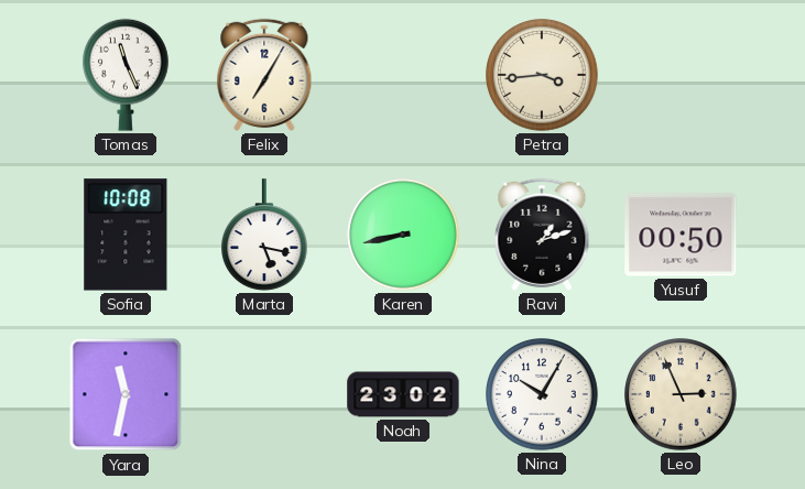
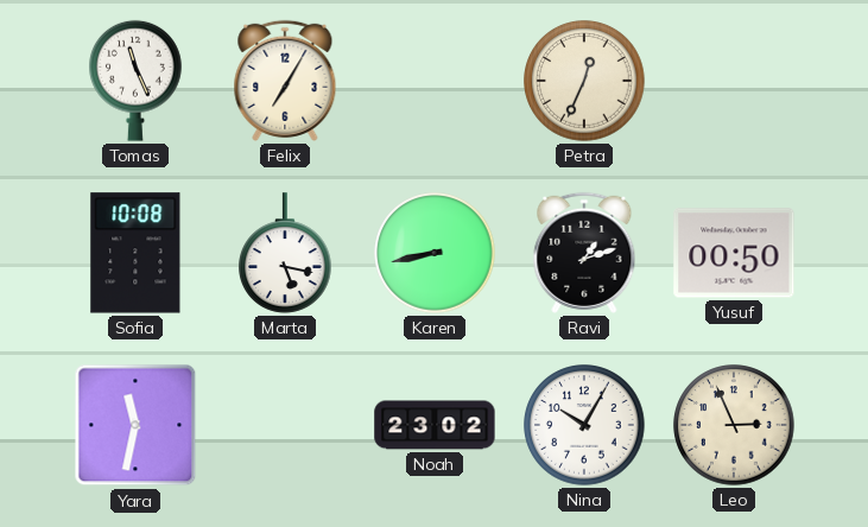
Petra: 3:44 -> 12:34
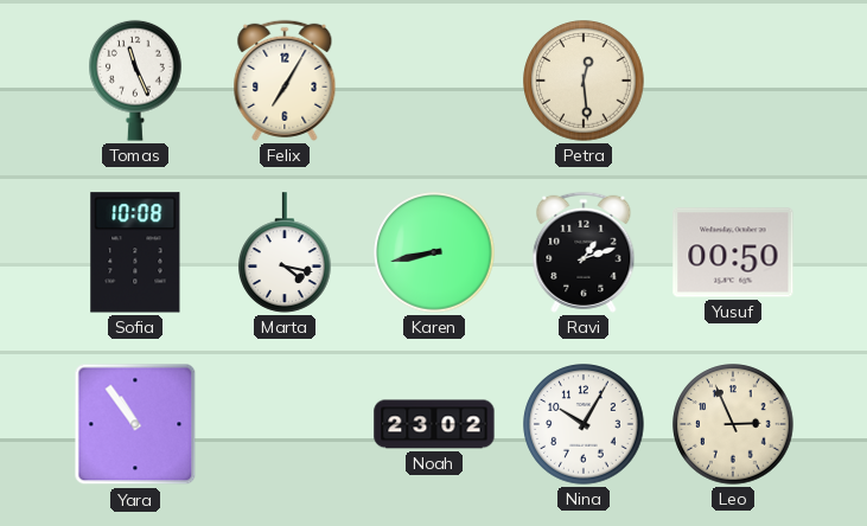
Petra: 12:34 -> 12:29
Marta: 5:17 -> 4:17
Yara: 11:32 -> 10:54
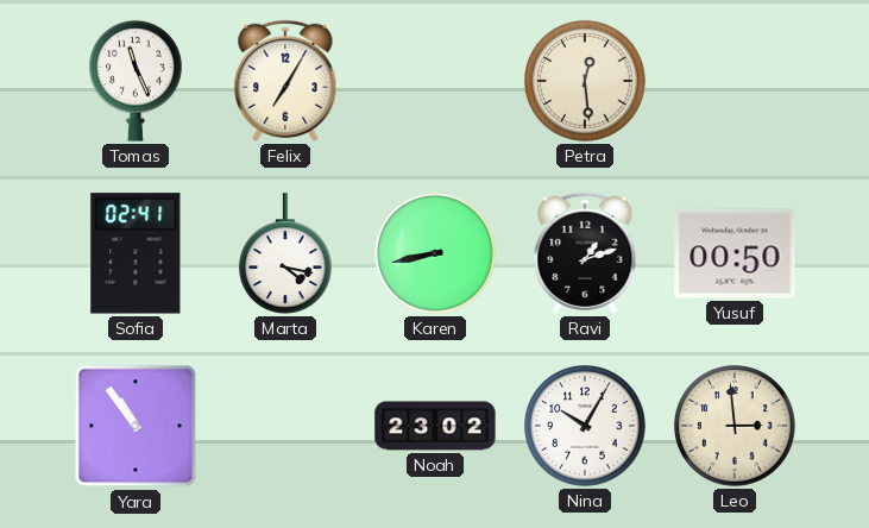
Sofia: 10:08 -> 02:41
Leo: 2:56 -> 2:59
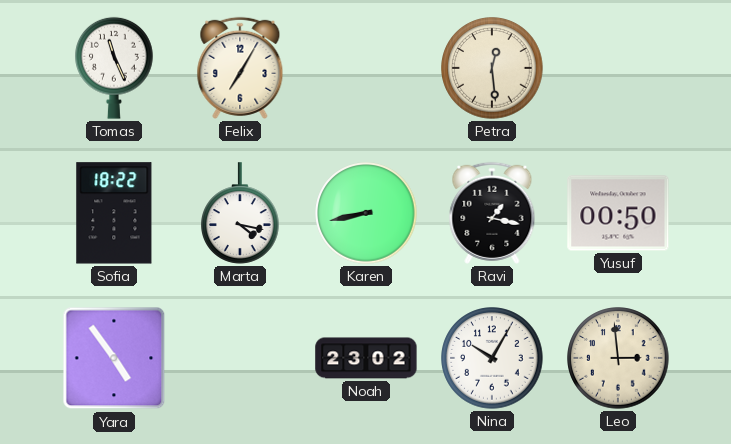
Sofia: 02:41 -> 18:22
Ravi: 1:12 -> 1:17
Yara: 10:54 -> 4:54
